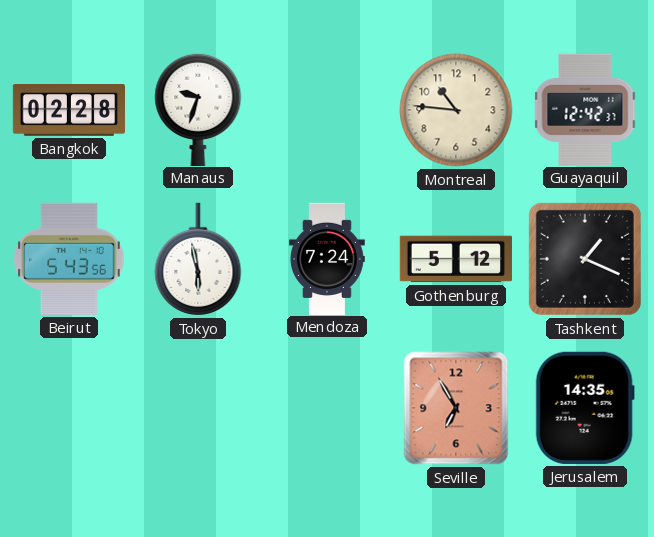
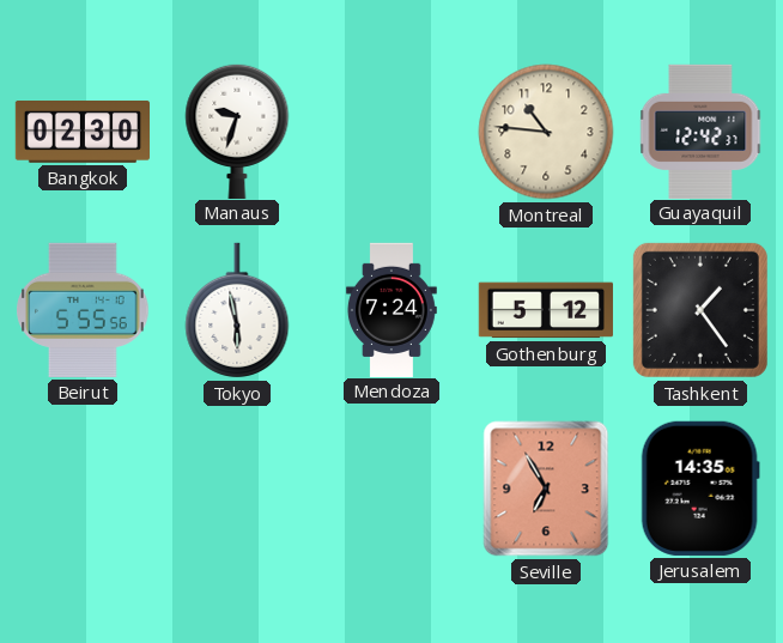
Bangkok: 02:28 -> 02:30
Beirut: 5:43 -> 5:55
Tashkent: 1:19 -> 1:24
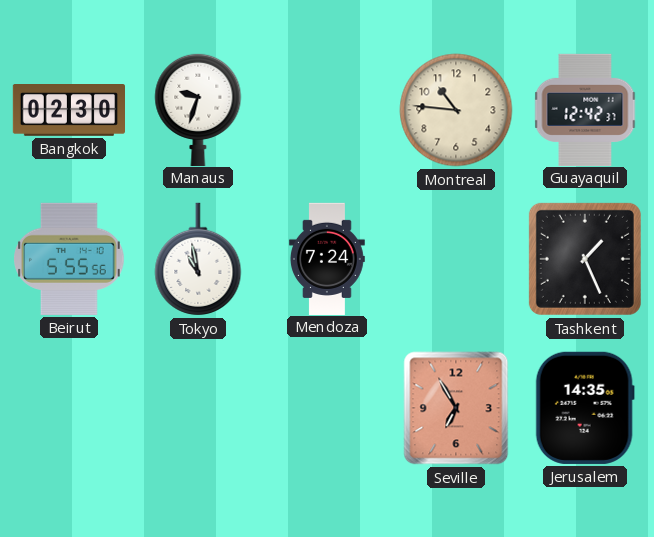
Tokyo: 5:58 -> 10:58
Gothenburg: 5:12 -> none
Tashkent: 1:24 -> 1:26
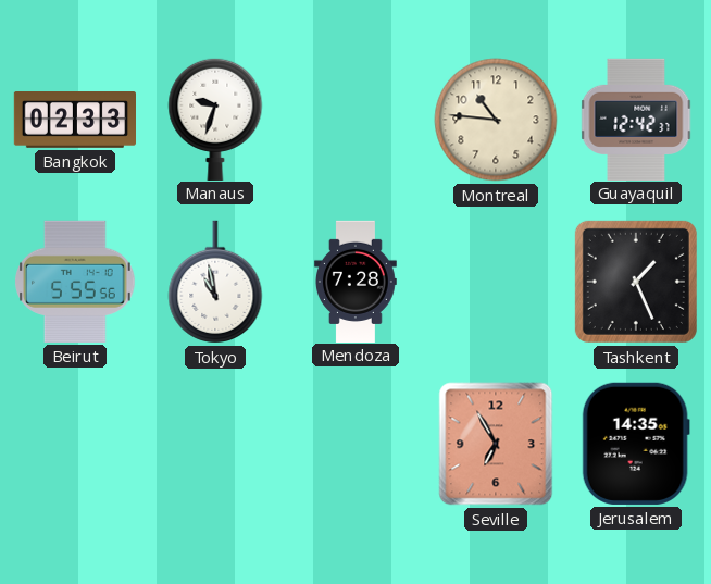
Bangkok: 02:30 -> 02:33
Mendoza: 7:24 -> 7:28
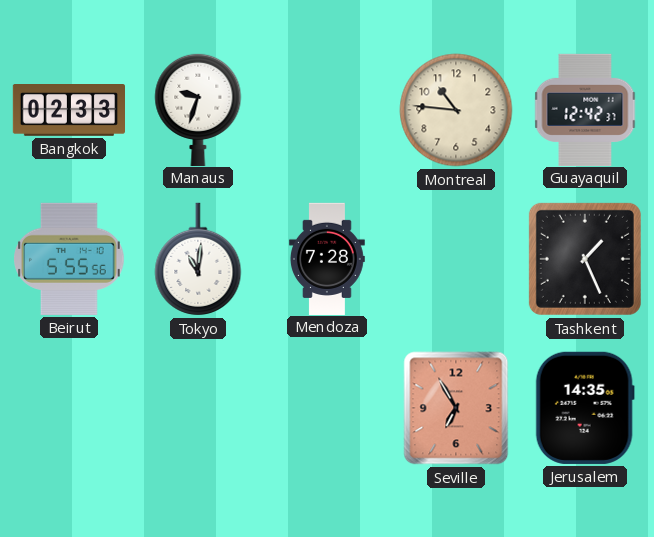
Tokyo: 10:58 -> 11:01
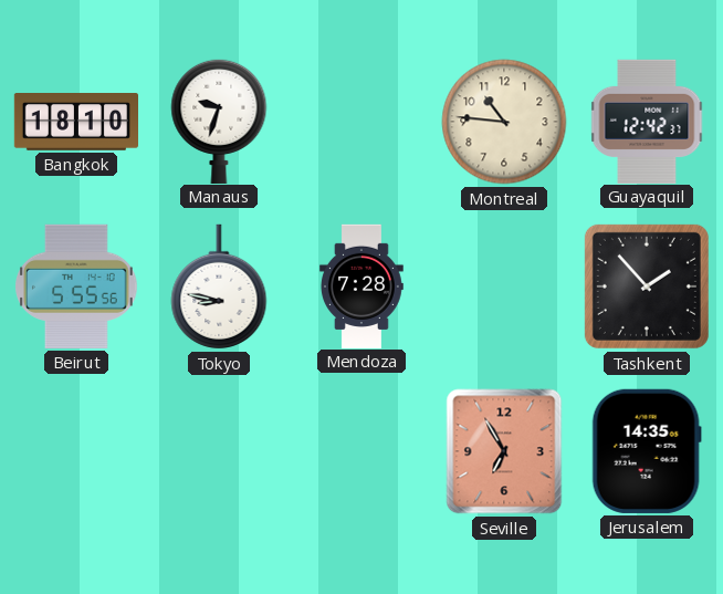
Bangkok: 02:33 -> 18:10
Tokyo: 11:01 -> 8:47
Tashkent: 1:26 -> 1:53
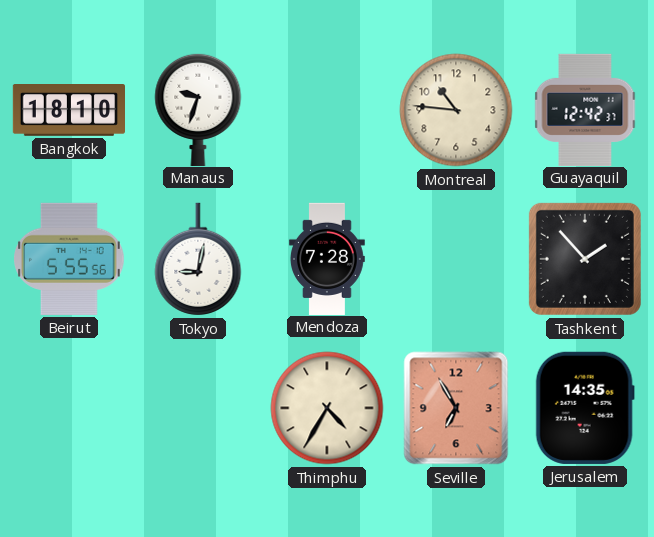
Tokyo: 8:47 -> 9:02
Thimphu: none -> 4:35
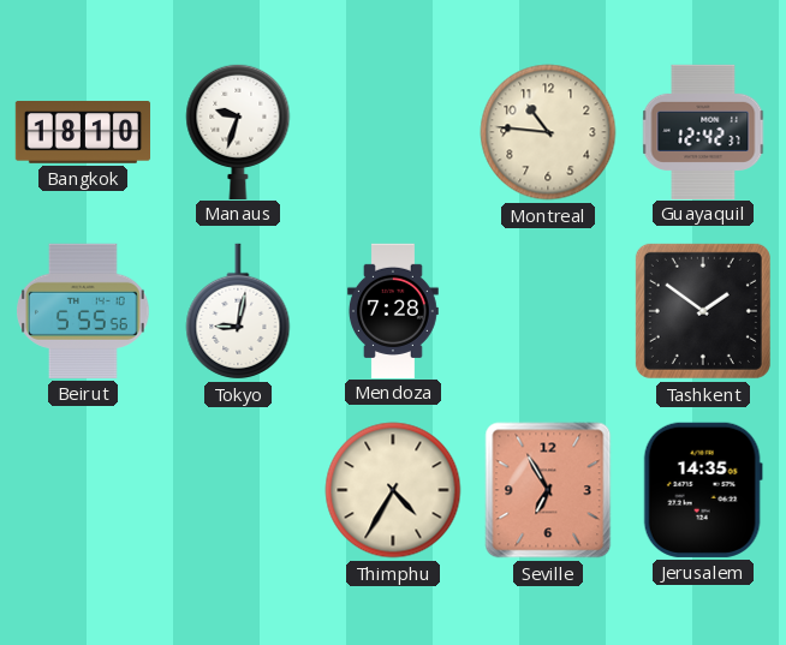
Tashkent: 1:53 -> 1:51
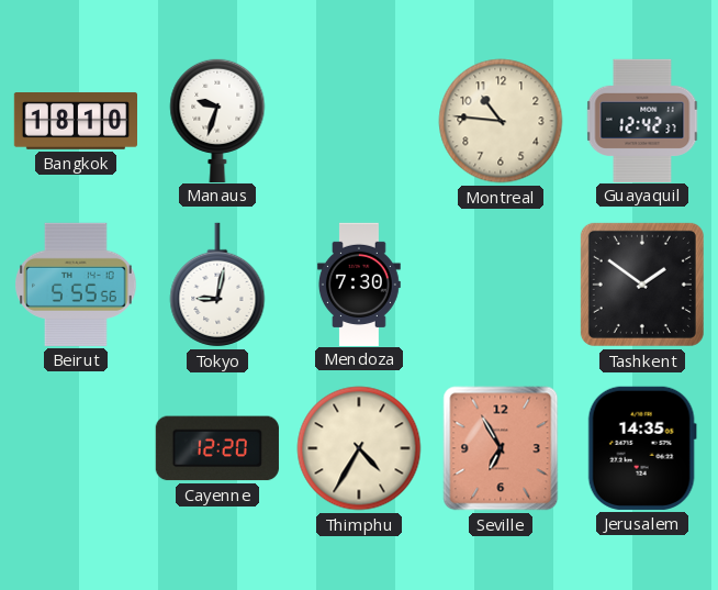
Mendoza: 7:28 -> 7:30
Cayenne: none -> 12:20
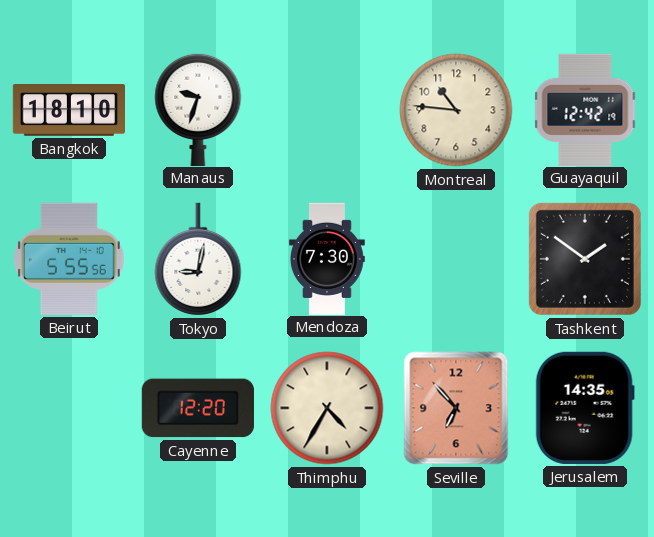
Guayaquil: 12:42:37 -> 12:42:19
Seville: 6:55 -> 6:53
